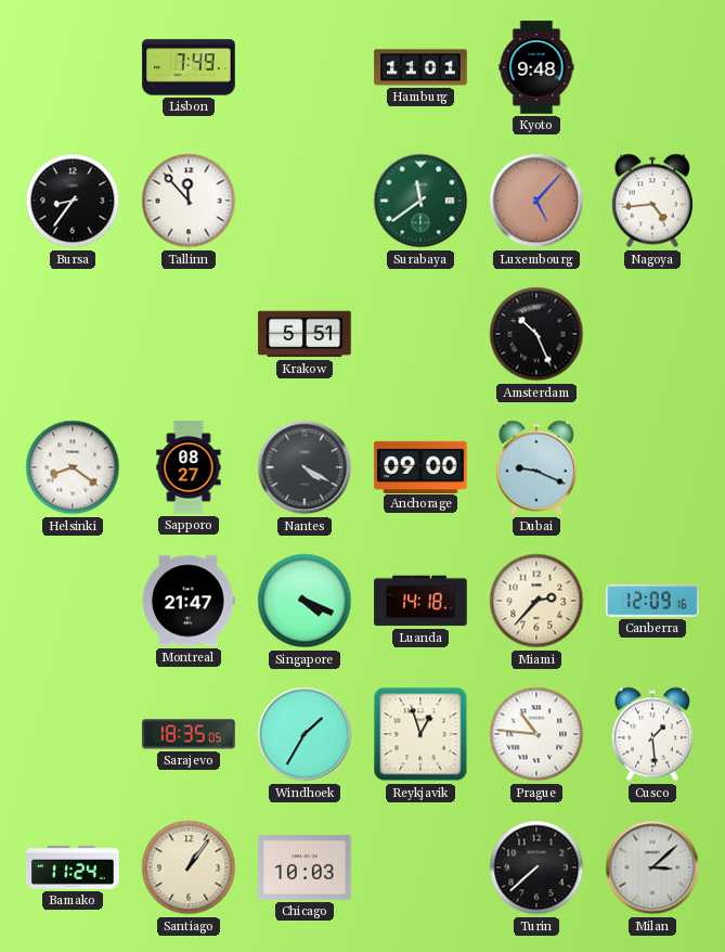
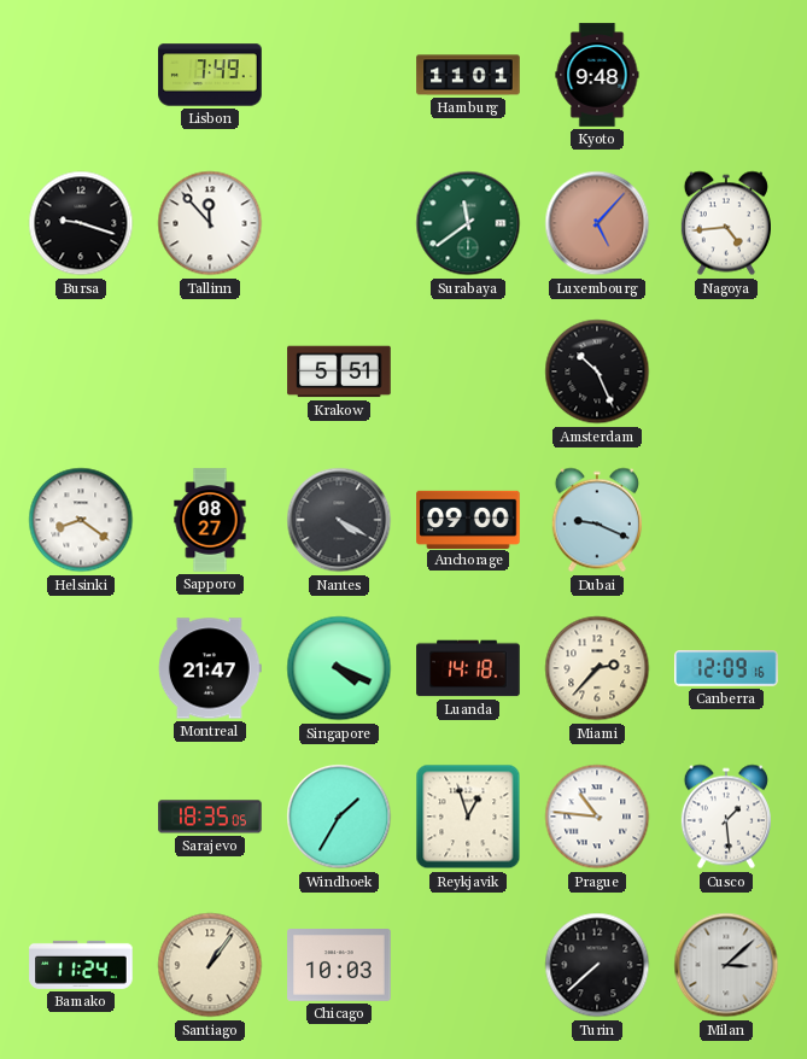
Bursa: 8:36 -> 9:18
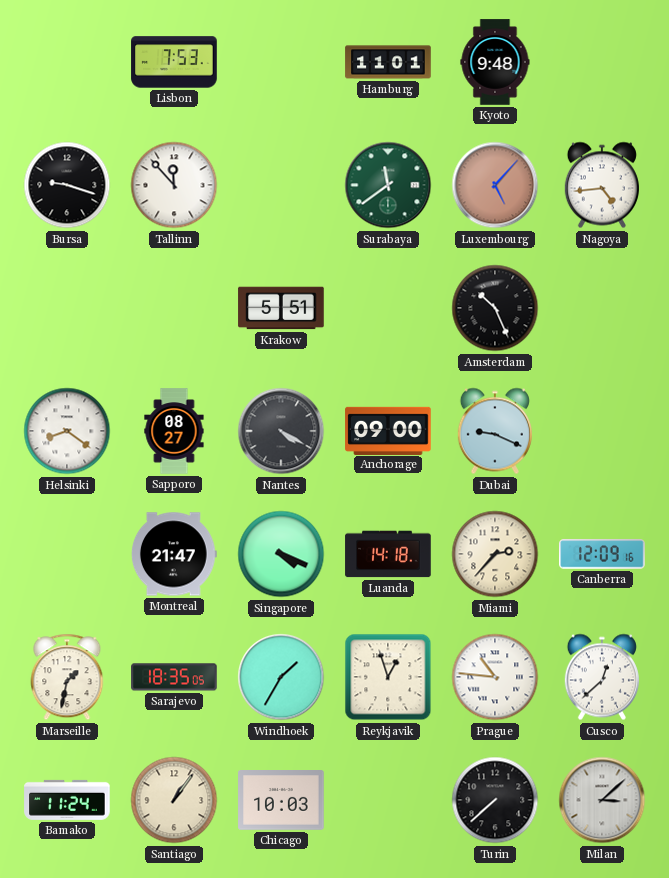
Lisbon: 7:49 -> 7:53
Marseille: none -> 1:32
Cusco: 1:29 -> 12:38
